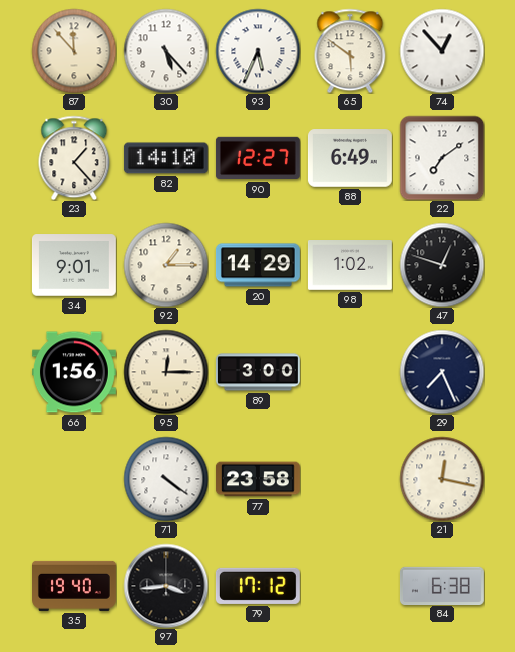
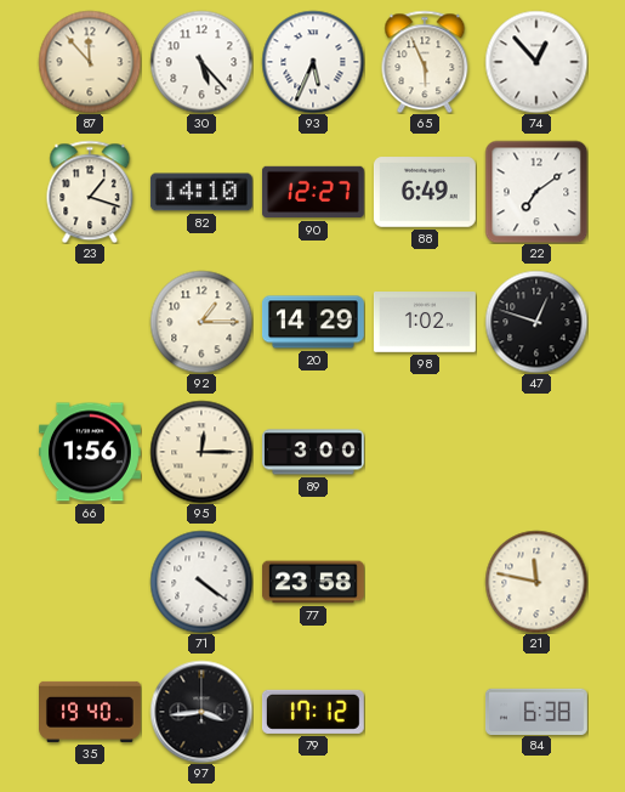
65: 5:51 -> 5:56
23: 1:23 -> 1:18
34: 9:01 -> none
29: 7:26 -> none
21: 12:17 -> 11:47
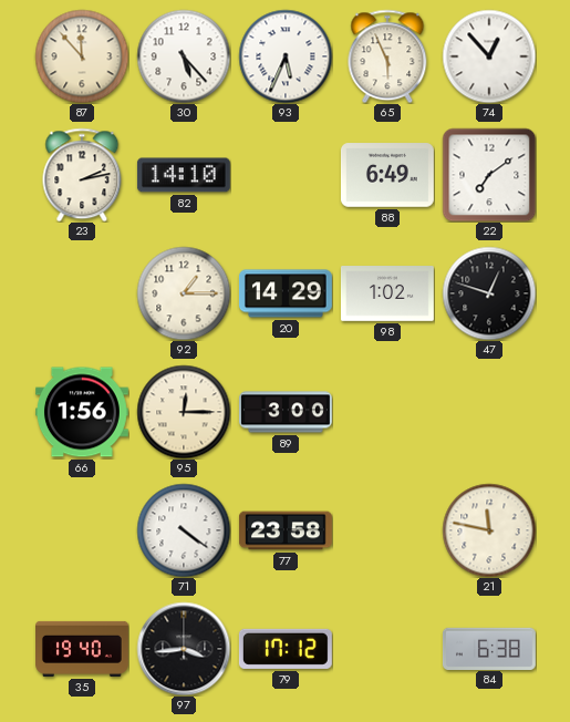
23: 1:18 -> 2:13
90: 12:27 -> none
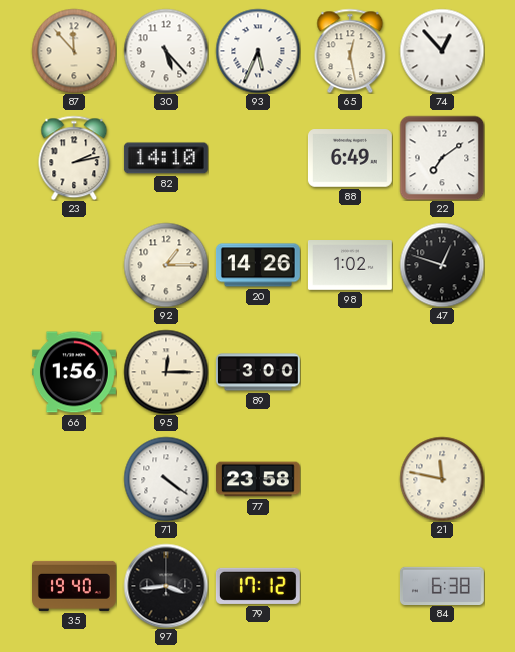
65: 5:56 -> 12:28
20: 14:29 -> 14:26
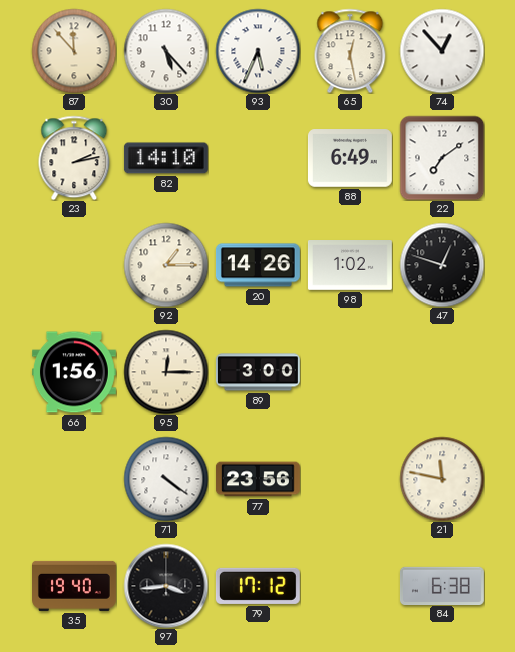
77: 23:58 -> 23:56
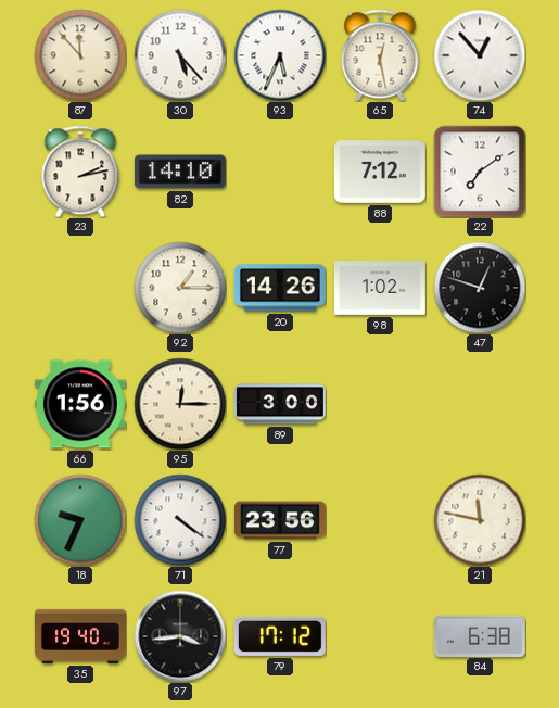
88: 6:49 -> 7:12
18: none -> 9:34
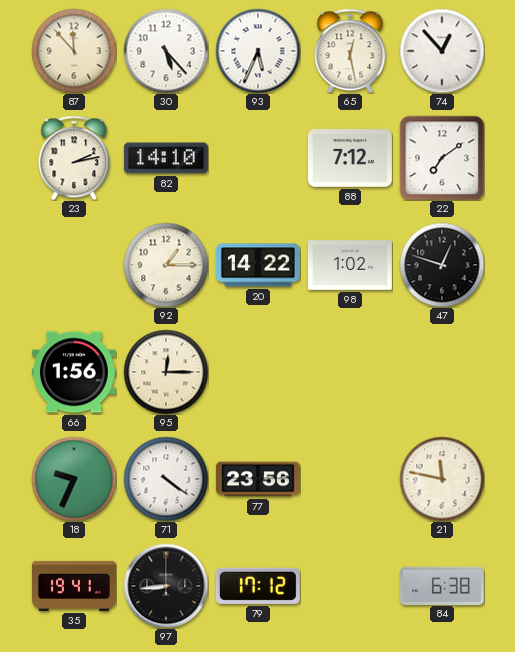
20: 14:26 -> 14:22
89: 3:00 -> none
35: 19:40 -> 19:41
97: 3:44 -> 8:44
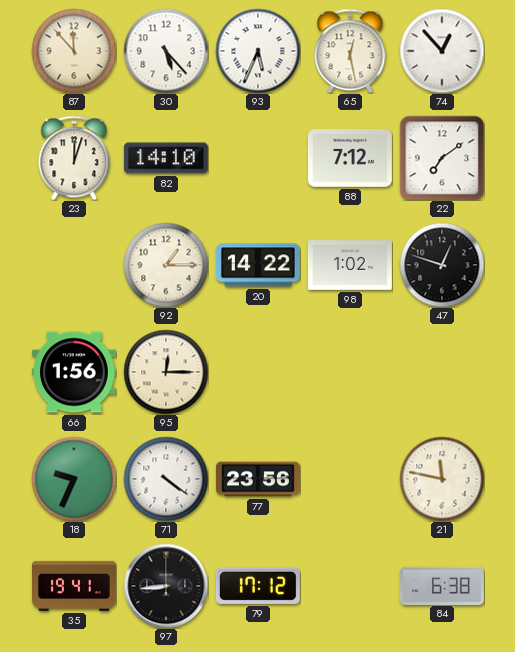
23: 2:13 -> 12:03
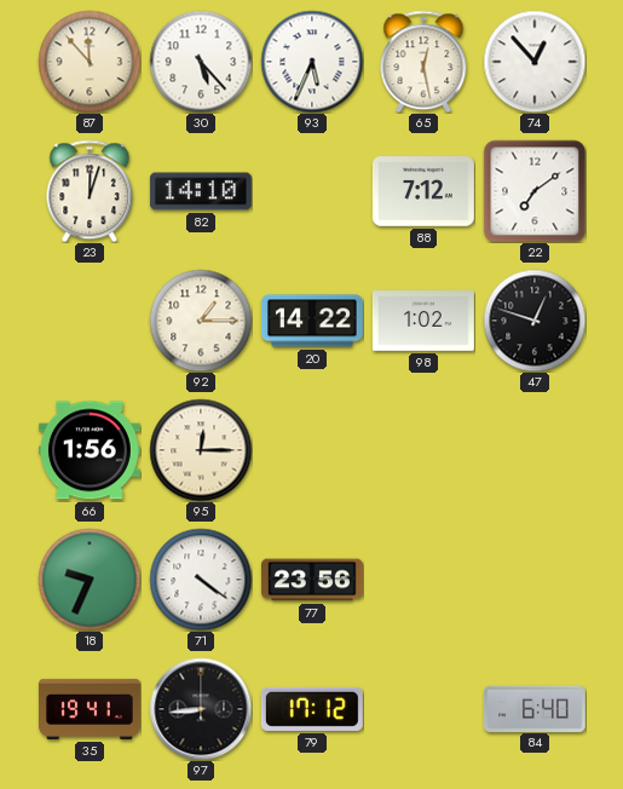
21: 11:47 -> none
84: 6:38 -> 6:40
